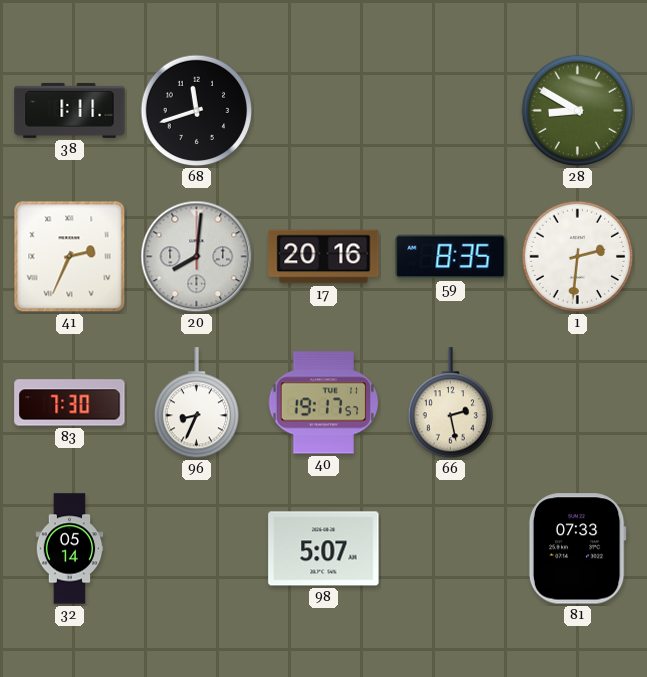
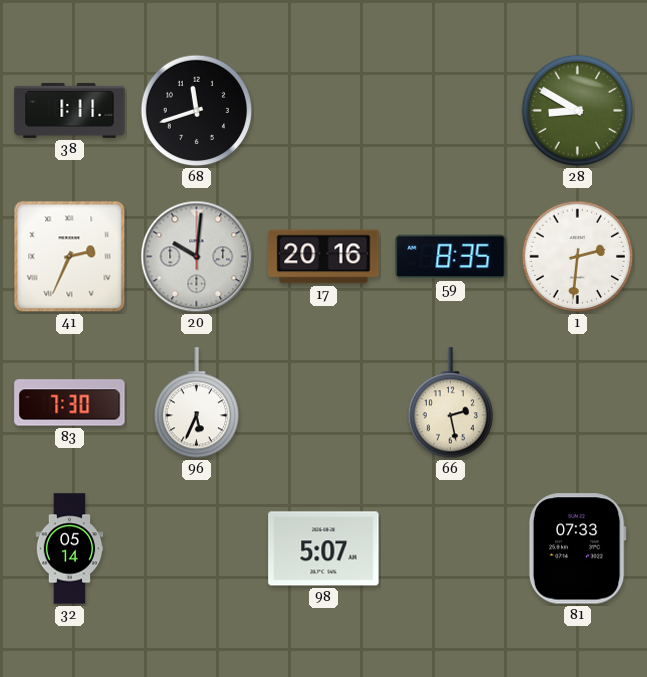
20: 8:01 -> 10:01
96: 8:34 -> 5:34
40: 19:17 -> none
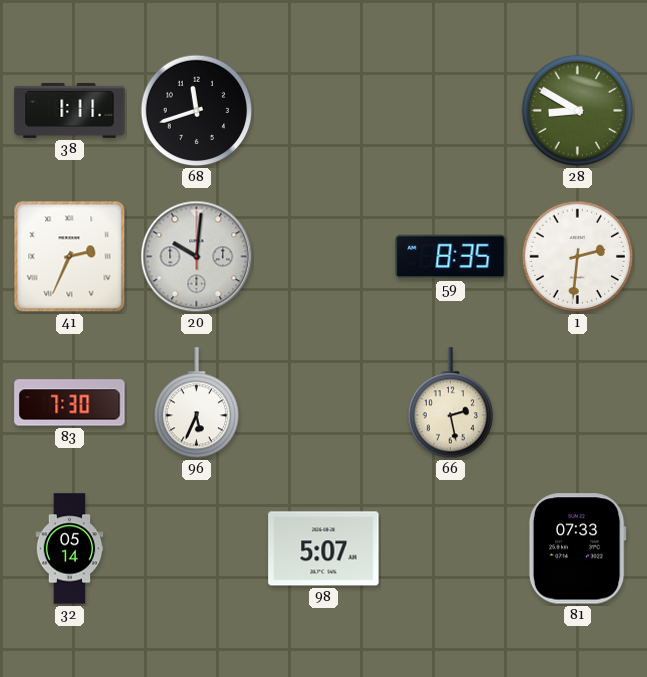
17: 20:16 -> none
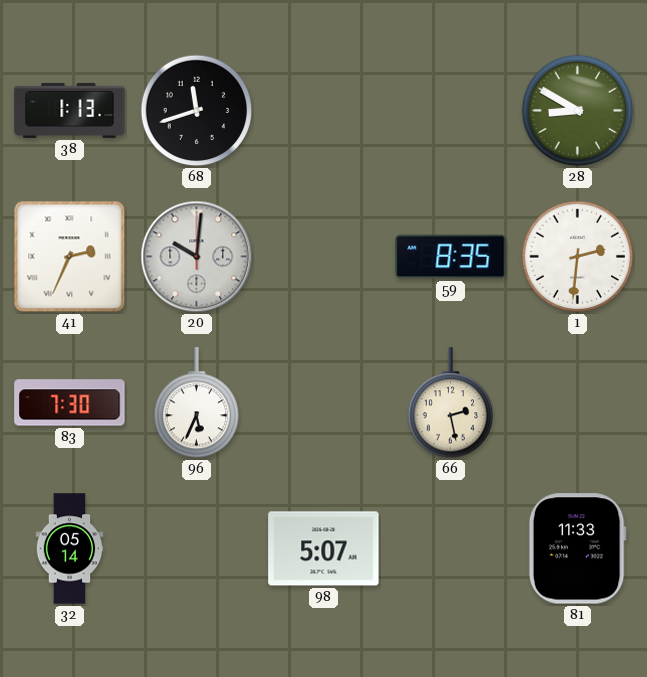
38: 1:11 -> 1:13
81: 07:33 -> 11:33
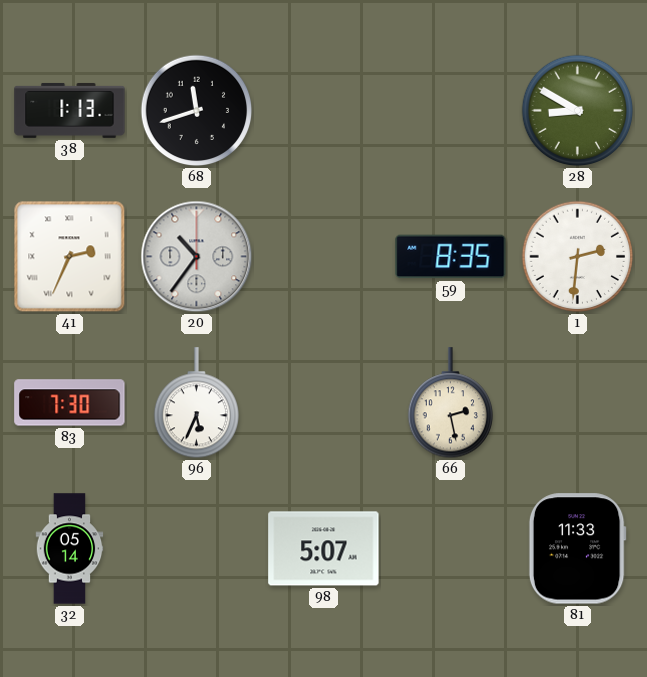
20: 10:01 -> 10:36
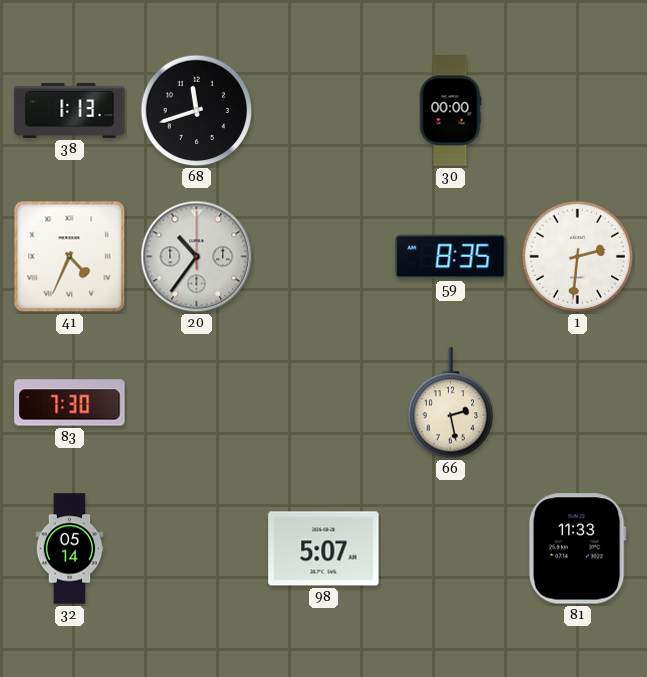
30: none -> 00:00
28: 8:50 -> none
41: 2:34 -> 4:34
96: 5:34 -> none
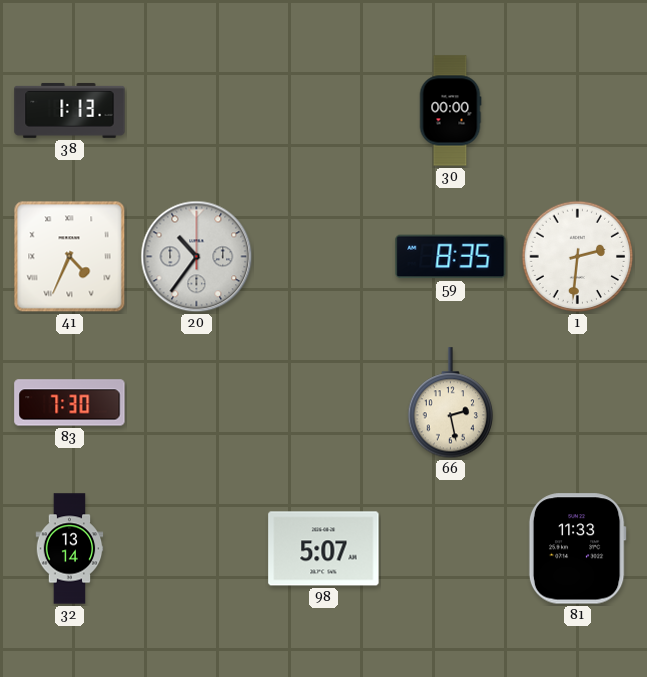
68: 11:42 -> none
32: 05:14 -> 13:14
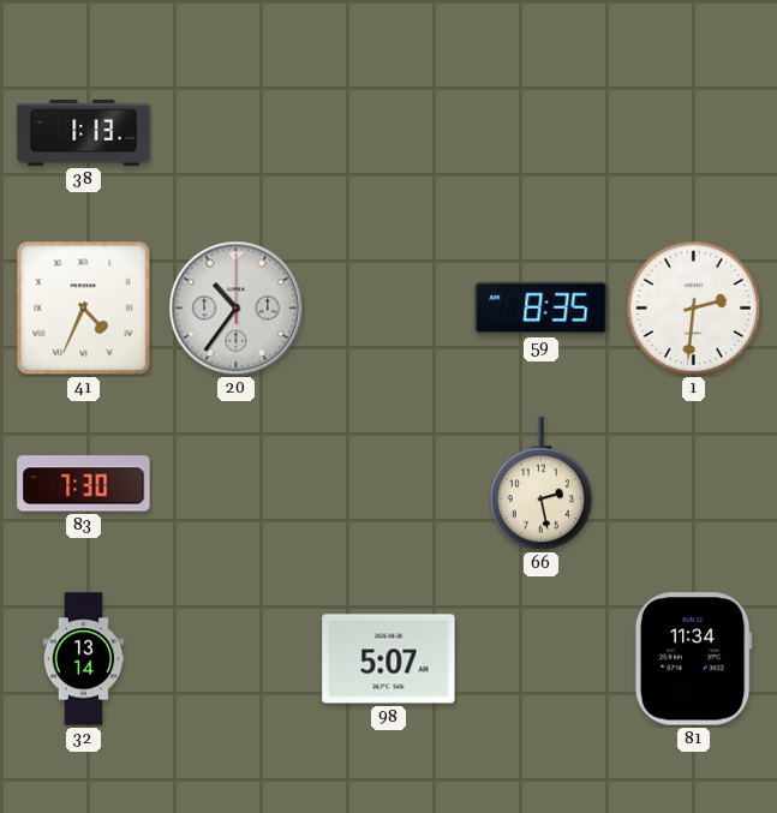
30: 00:00 -> none
81: 11:33 -> 11:34
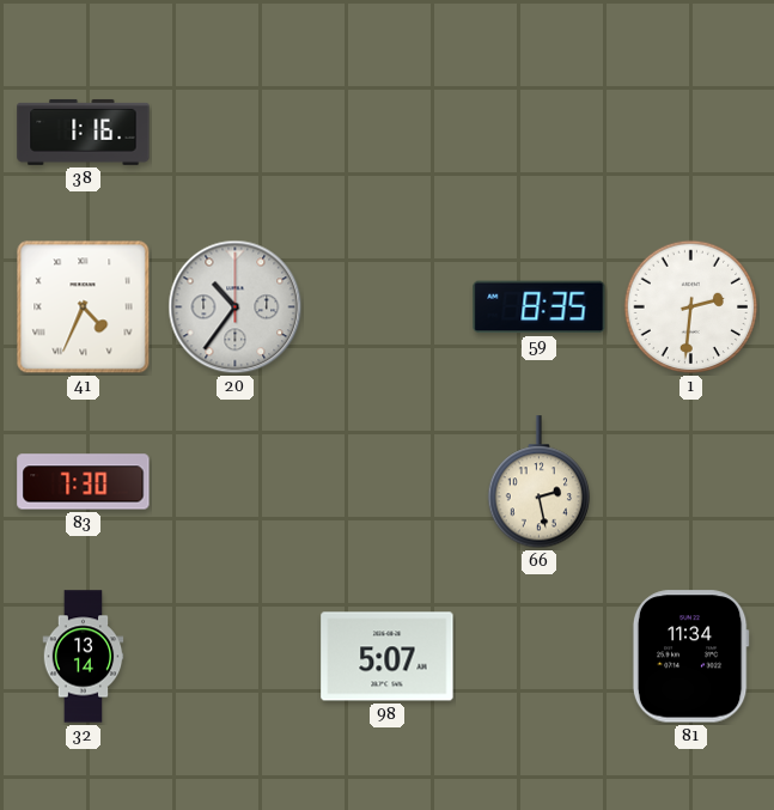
38: 1:13 -> 1:16
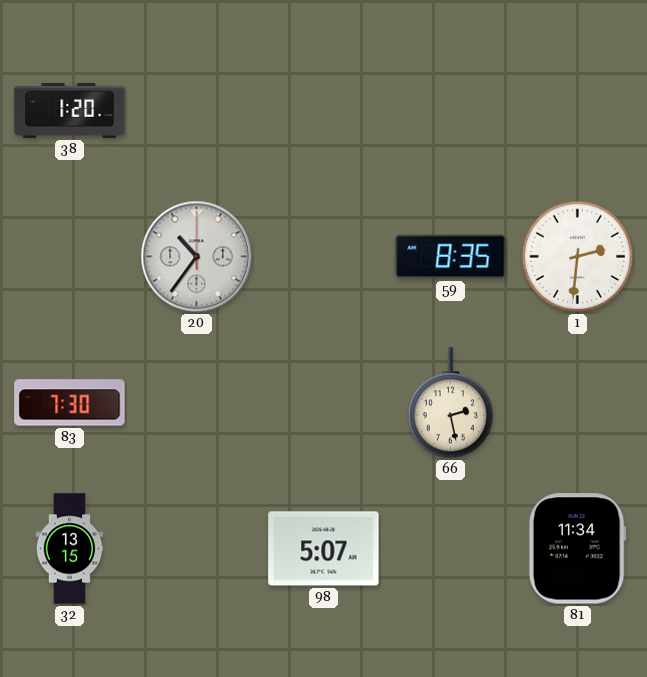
38: 1:16 -> 1:20
41: 4:34 -> none
32: 13:14 -> 13:15
